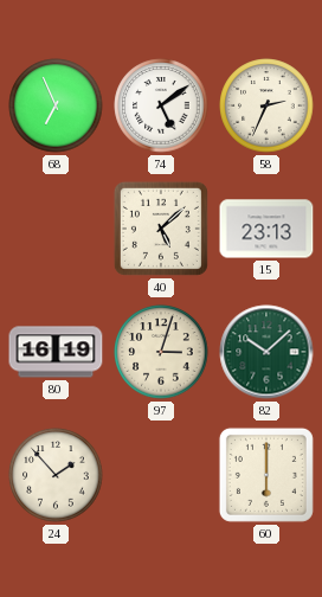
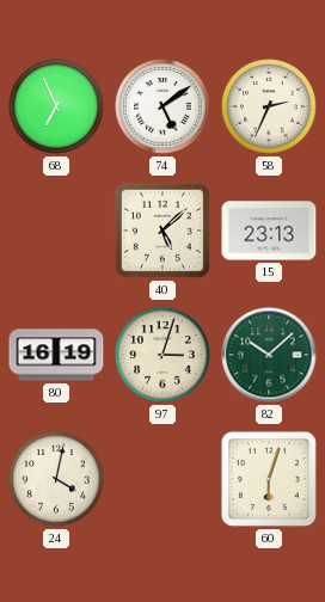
24: 1:53 -> 4:02
60: 6:00 -> 6:03
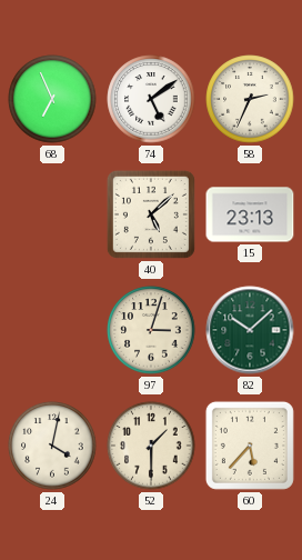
80: 16:19 -> none
52: none -> 1:30
60: 6:03 -> 5:37
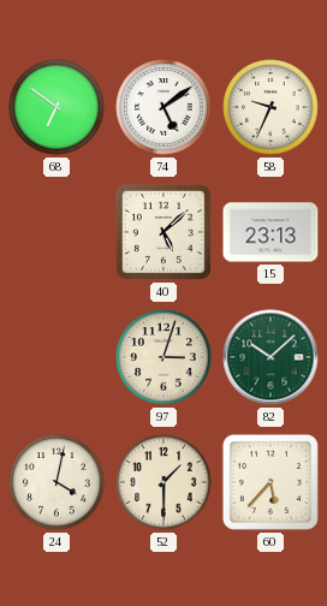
68: 6:56 -> 6:51
58: 2:34 -> 9:34
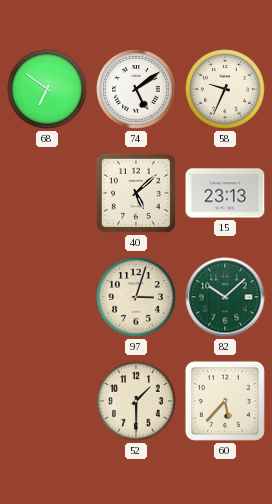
24: 4:02 -> none
